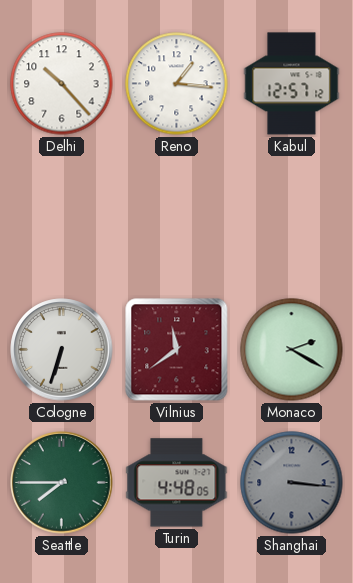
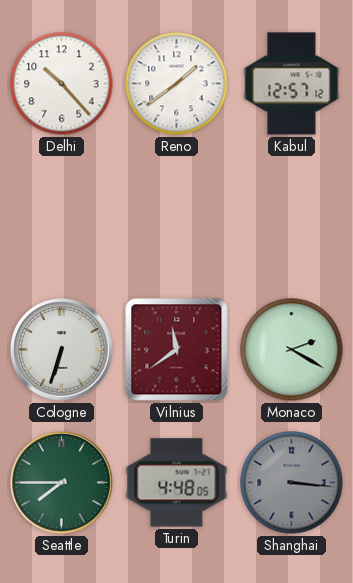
Reno: 1:16 -> 1:39
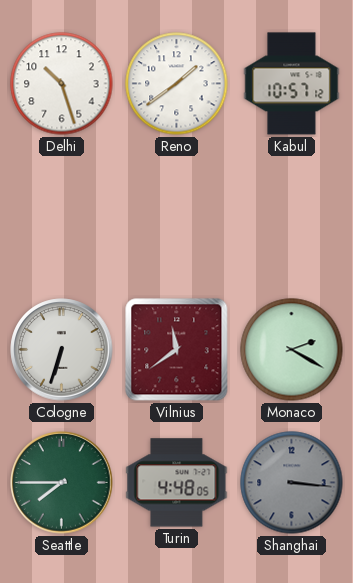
Delhi: 10:23 -> 10:27
Kabul: 12:57 -> 10:57
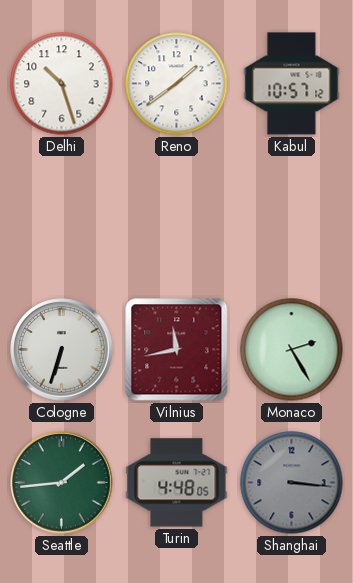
Vilnius: 11:39 -> 11:43
Monaco: 2:20 -> 2:25
Seattle: 7:45 -> 1:44
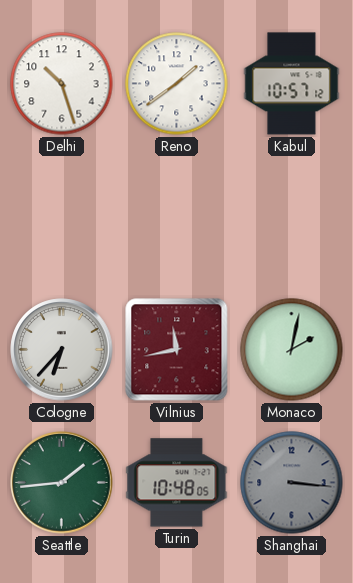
Cologne: 6:33 -> 6:37
Monaco: 2:25 -> 2:02
Turin: 4:48 -> 10:48
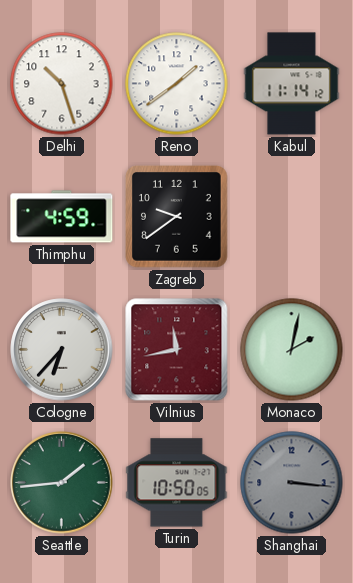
Kabul: 10:57 -> 11:14
Thimphu: none -> 4:59
Zagreb: none -> 9:39
Turin: 10:48 -> 10:50
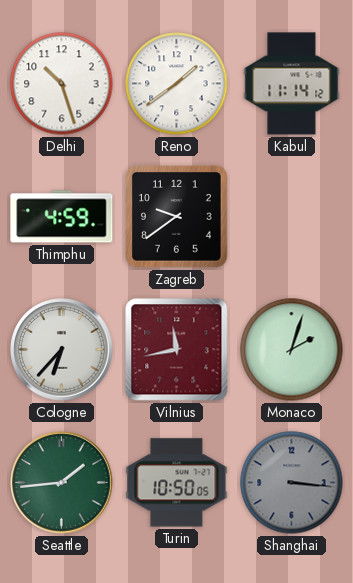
Monaco: 2:02 -> 2:03
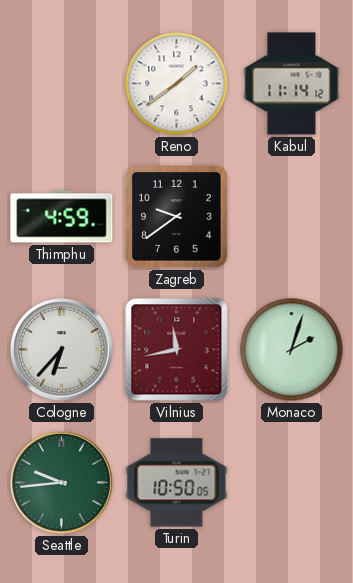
Delhi: 10:27 -> none
Seattle: 1:44 -> 9:44
Shanghai: 3:16 -> none
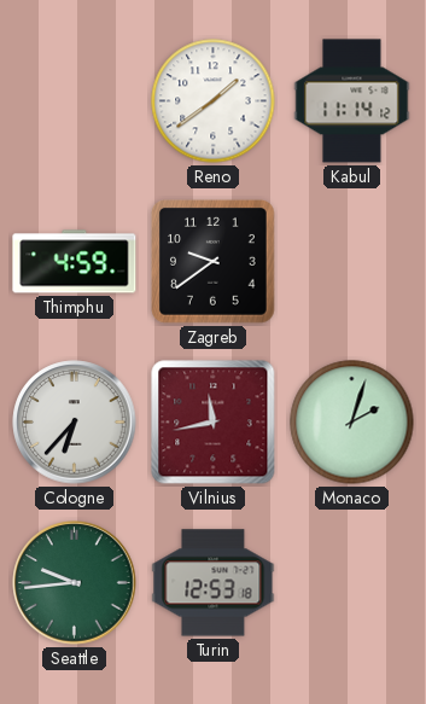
Turin: 10:50 -> 12:53
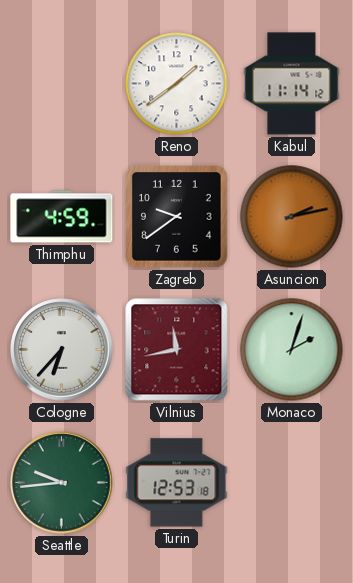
Asuncion: none -> 2:13
